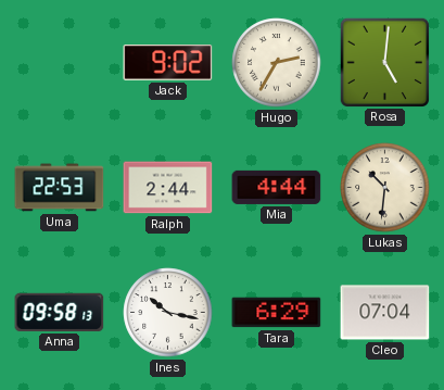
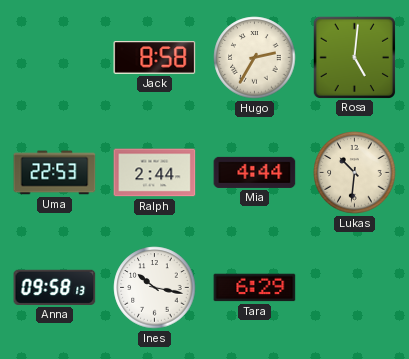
Jack: 9:02 -> 8:58
Cleo: 07:04 -> none
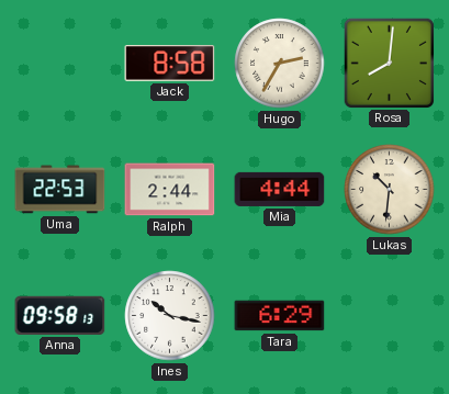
Rosa: 5:01 -> 8:01
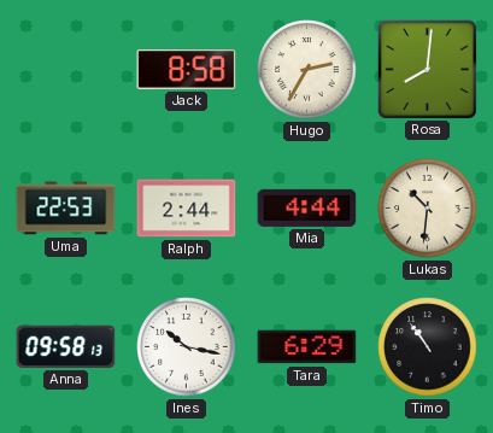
Timo: none -> 10:54
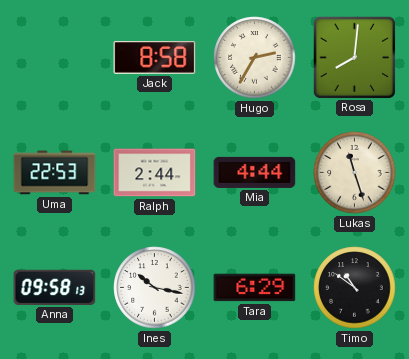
Lukas: 10:31 -> 11:27
Timo: 10:54 -> 10:51
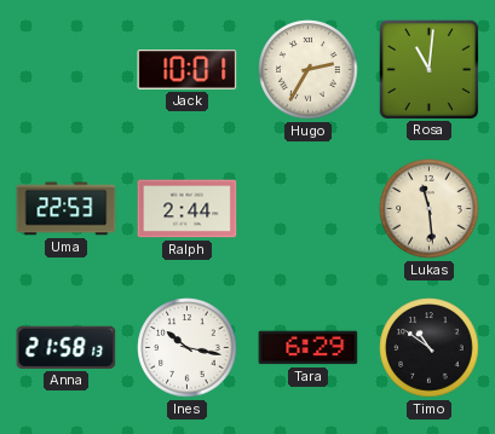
Jack: 8:58 -> 10:01
Rosa: 8:01 -> 11:01
Mia: 4:44 -> none
Lukas: 11:27 -> 11:29
Anna: 09:58 -> 21:58
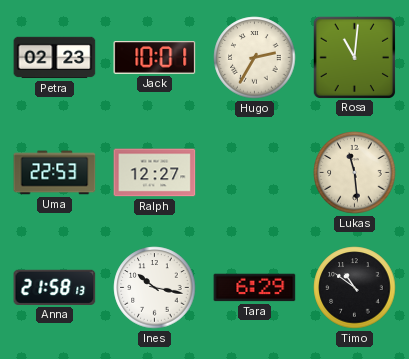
Petra: none -> 02:23
Ralph: 2:44 -> 12:27
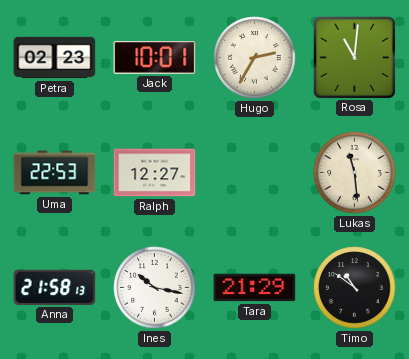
Tara: 6:29 -> 21:29
